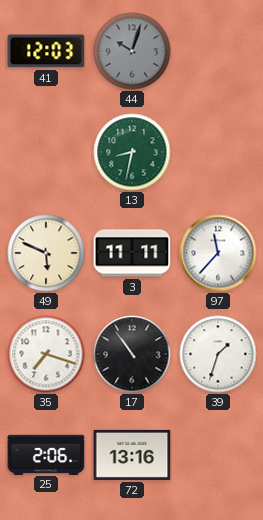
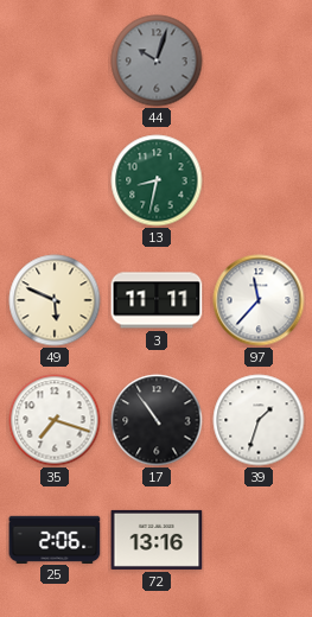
41: 12:03 -> none
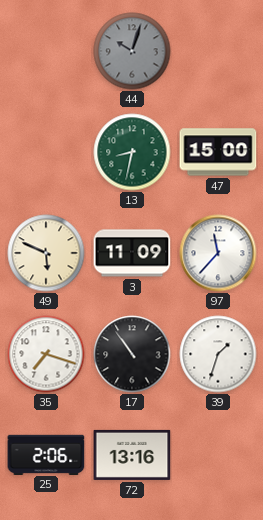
47: none -> 15:00
3: 11:11 -> 11:09
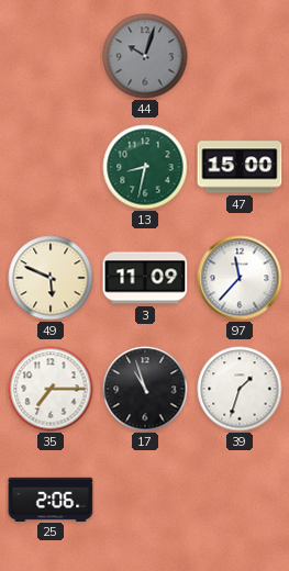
35: 7:18 -> 7:15
17: 10:54 -> 10:57
72: 13:16 -> none
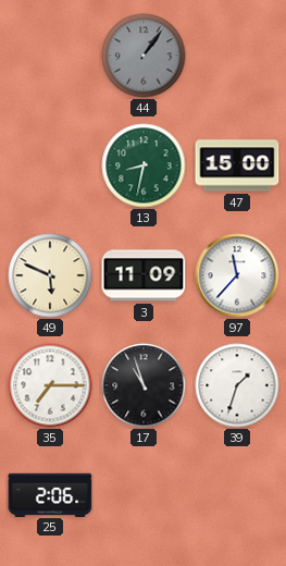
44: 10:03 -> 1:06
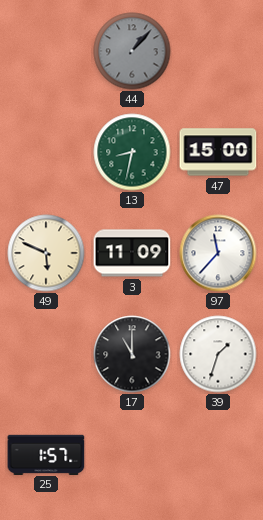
44: 1:06 -> 1:07
35: 7:15 -> none
17: 10:57 -> 11:00
25: 2:06 -> 1:57
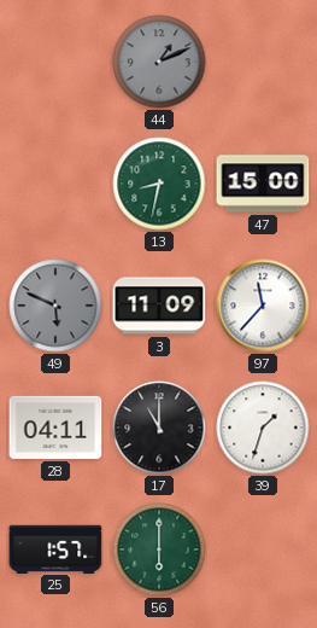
44: 1:07 -> 1:11
49 dial: cream -> grey
28: none -> 04:11
56: none -> 6:00
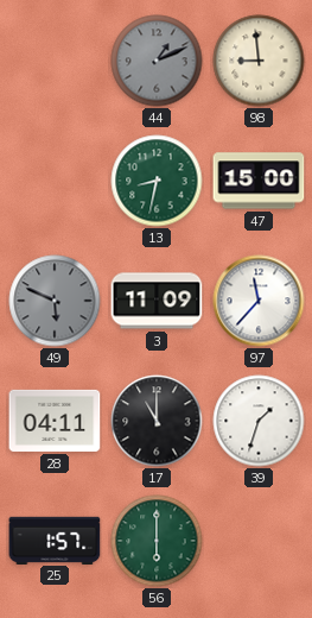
98: none -> 8:59
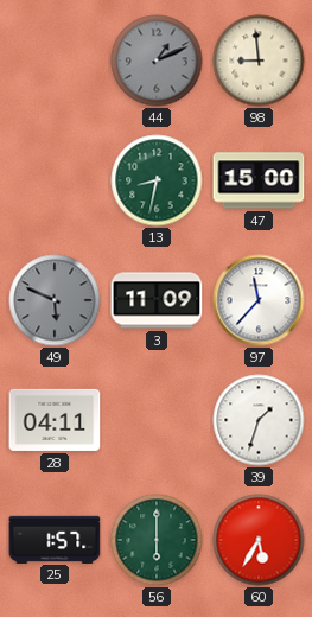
17: 11:00 -> none
60: none -> 5:35
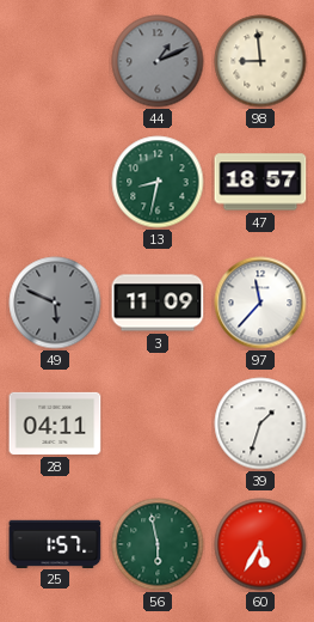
47: 15:00 -> 18:57
56: 6:00 -> 5:58
